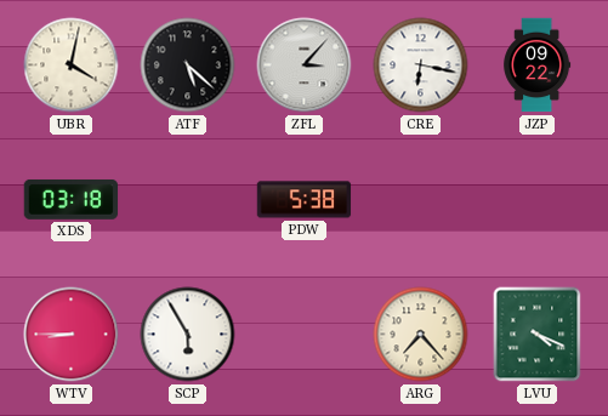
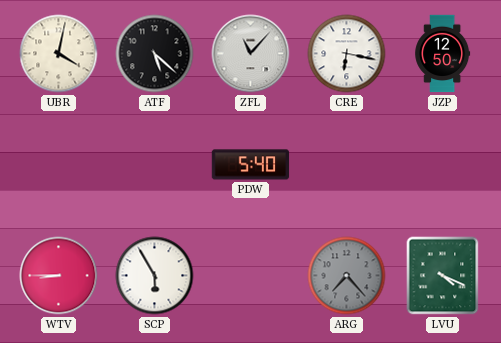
ZFL: 3:07 -> 11:07
JZP: 09:22 -> 12:50
XDS: 03:18 -> none
PDW: 5:38 -> 5:40
ARG dial: cream -> grey
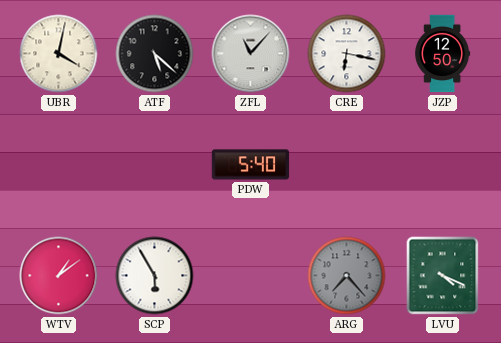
WTV: 8:45 -> 1:09
